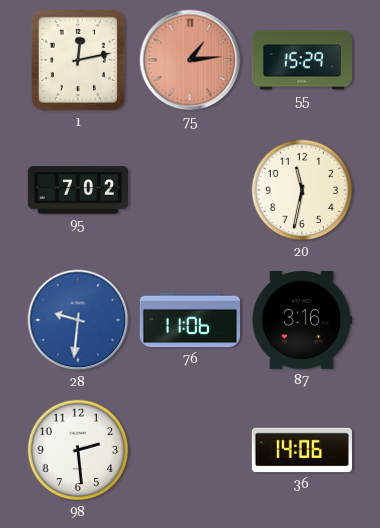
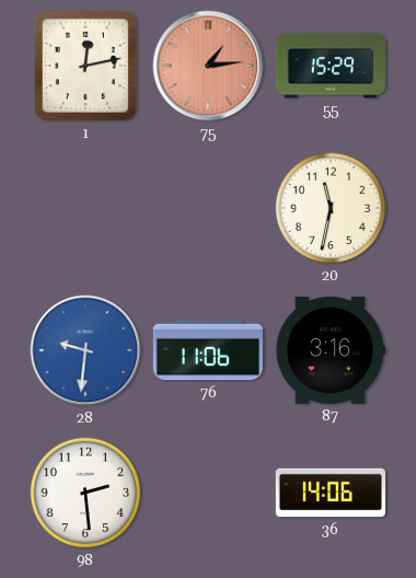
95: 7:02 -> none
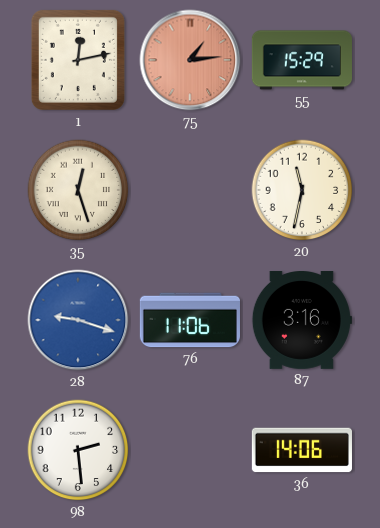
35: none -> 12:27
28: 9:31 -> 9:18
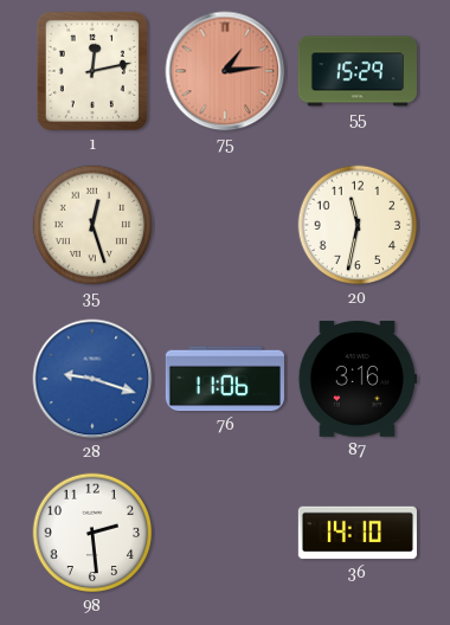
36: 14:06 -> 14:10
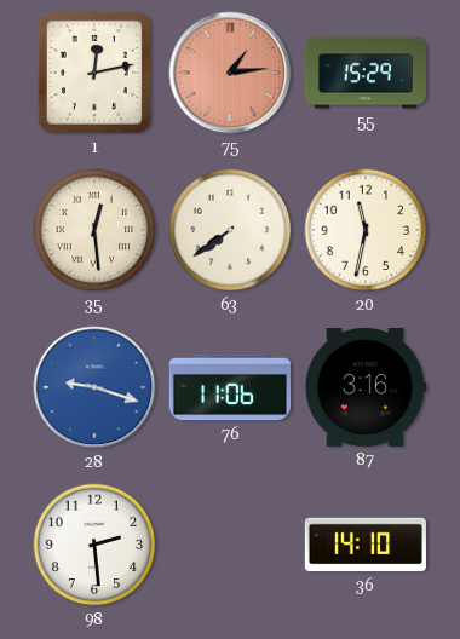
35: 12:27 -> 12:29
63: none -> 7:39
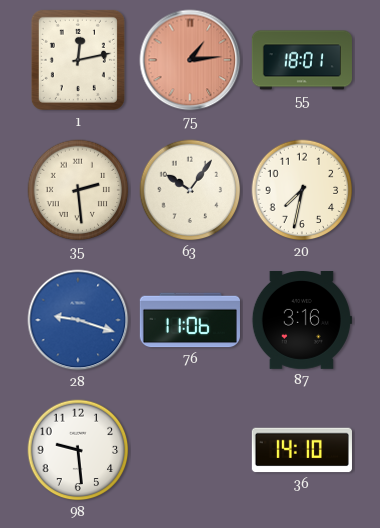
55: 15:29 -> 18:01
35: 12:29 -> 2:29
63: 7:39 -> 10:06
20: 11:32 -> 7:32
98: 2:29 -> 9:29
